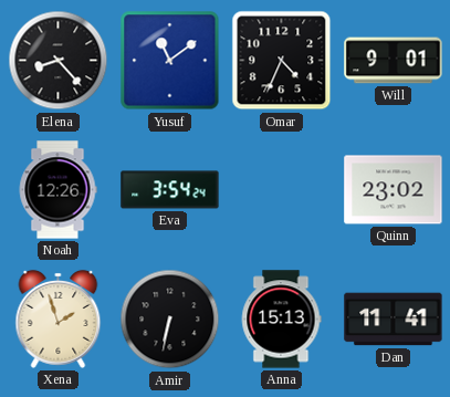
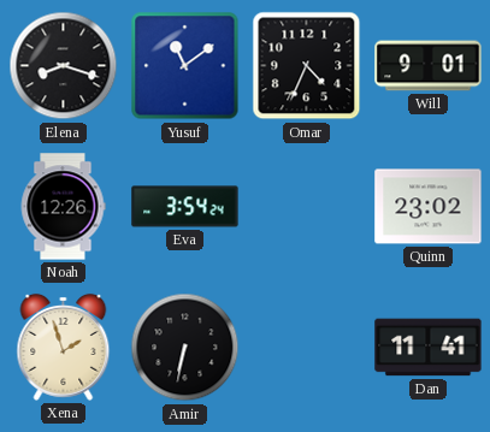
Elena: 8:23 -> 8:18
Anna: 15:13 -> none
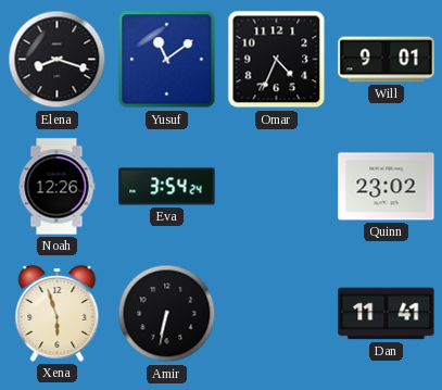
Xena: 1:57 -> 5:57
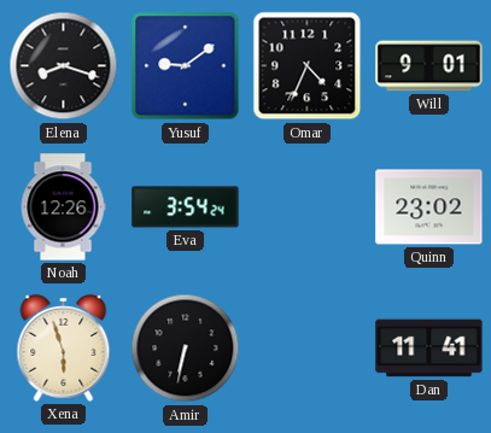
Yusuf: 11:09 -> 9:09
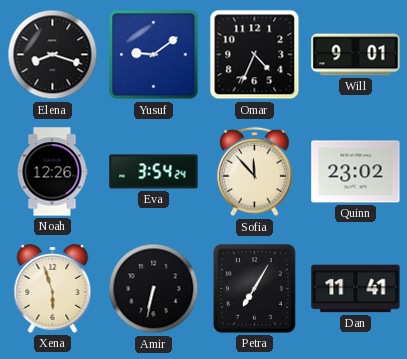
Sofia: none -> 11:53
Petra: none -> 7:05
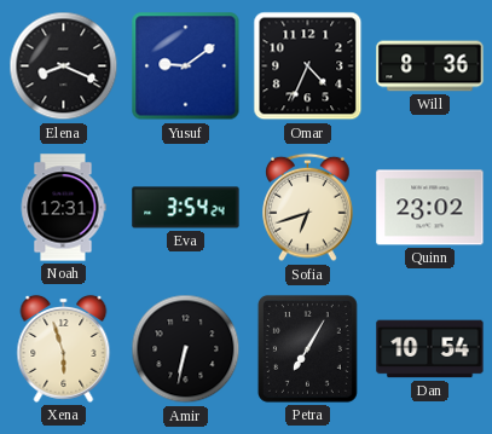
Elena: 8:18 -> 8:19
Will: 9:01 -> 8:36
Noah: 12:26 -> 12:31
Sofia: 11:53 -> 6:42
Dan: 11:41 -> 10:54
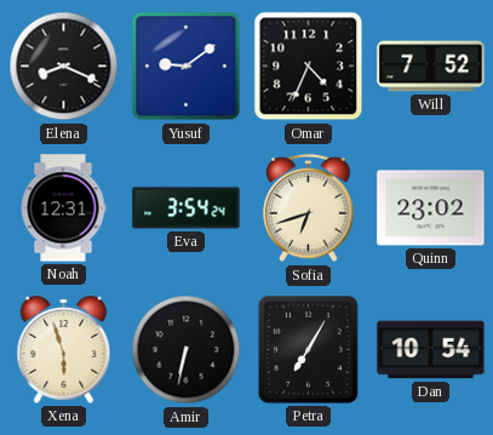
Will: 8:36 -> 7:52
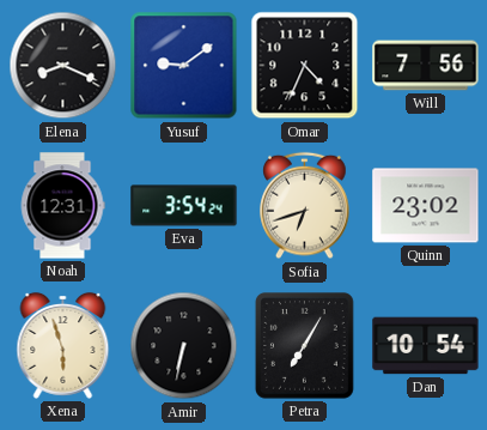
Will: 7:52 -> 7:56
